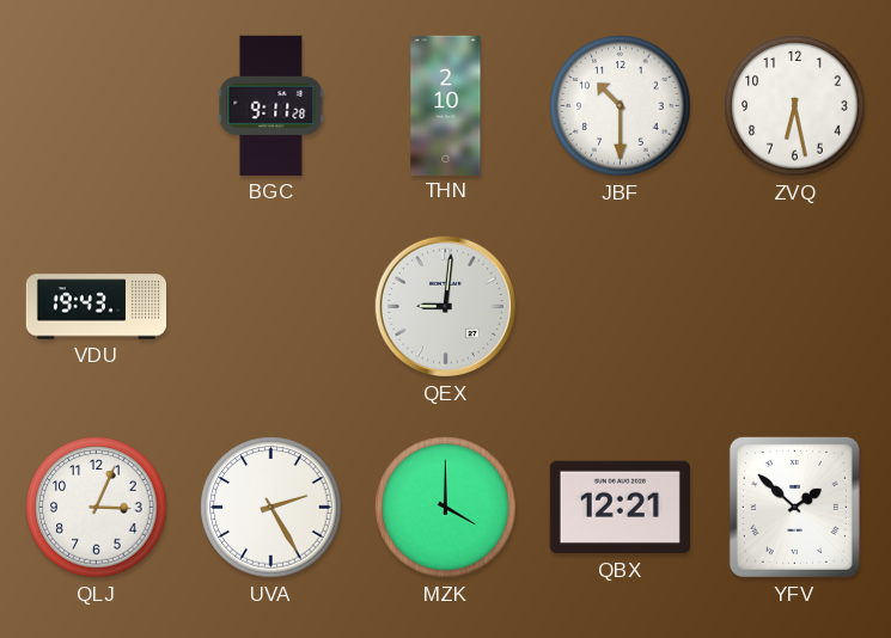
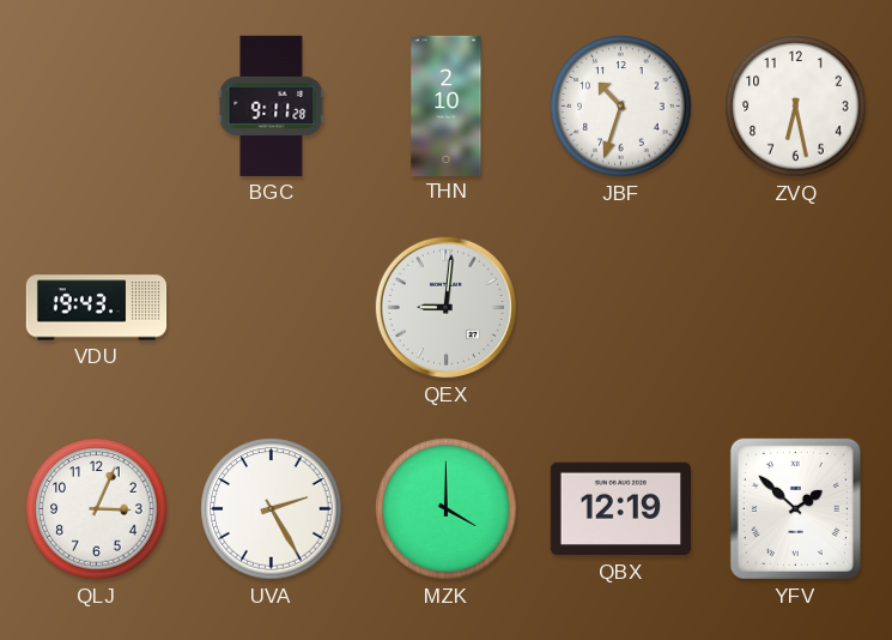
JBF: 10:30 -> 10:33
QBX: 12:21 -> 12:19
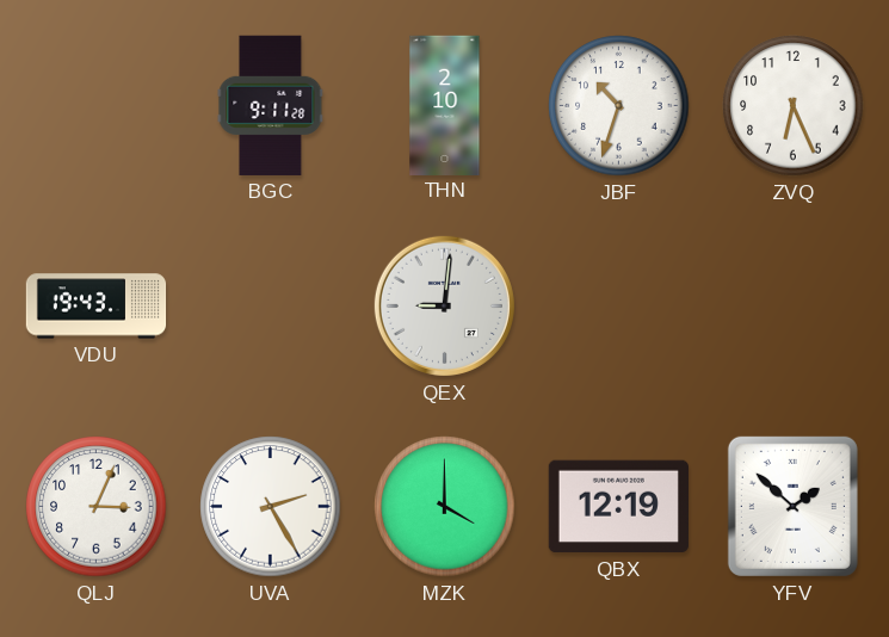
ZVQ: 6:28 -> 6:26
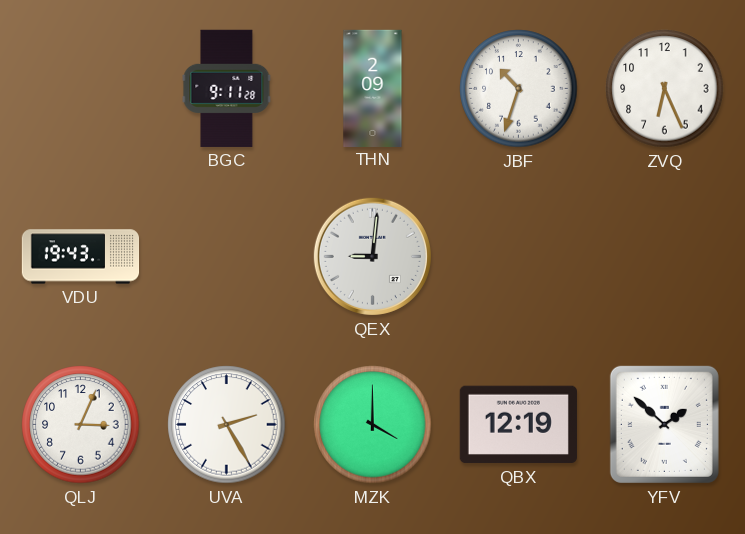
THN: 2:10 -> 2:09
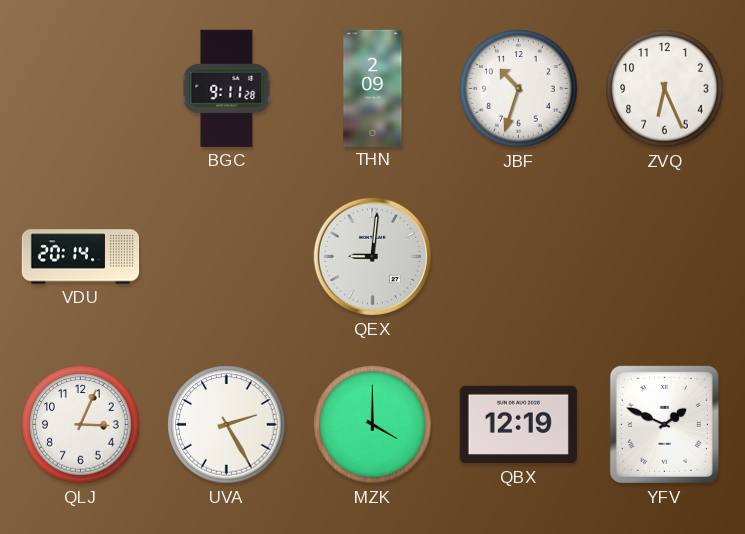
VDU: 19:43 -> 20:14
YFV: 1:52 -> 1:49
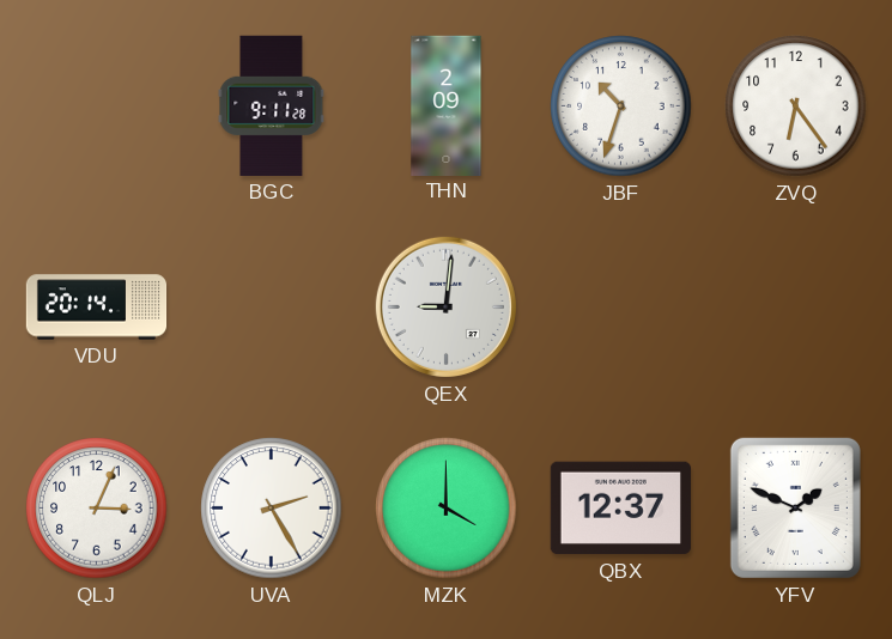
ZVQ: 6:26 -> 6:24
QBX: 12:19 -> 12:37
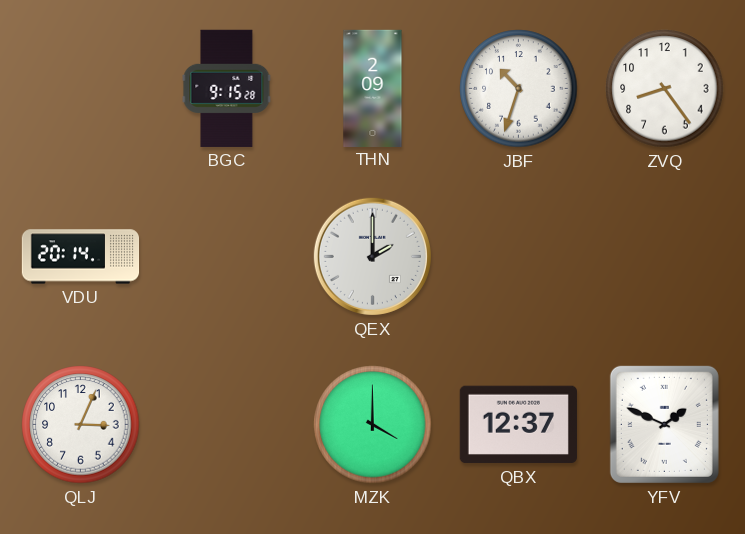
BGC: 9:11 -> 9:15
ZVQ: 6:24 -> 8:24
QEX: 9:01 -> 2:00
UVA: 2:25 -> none
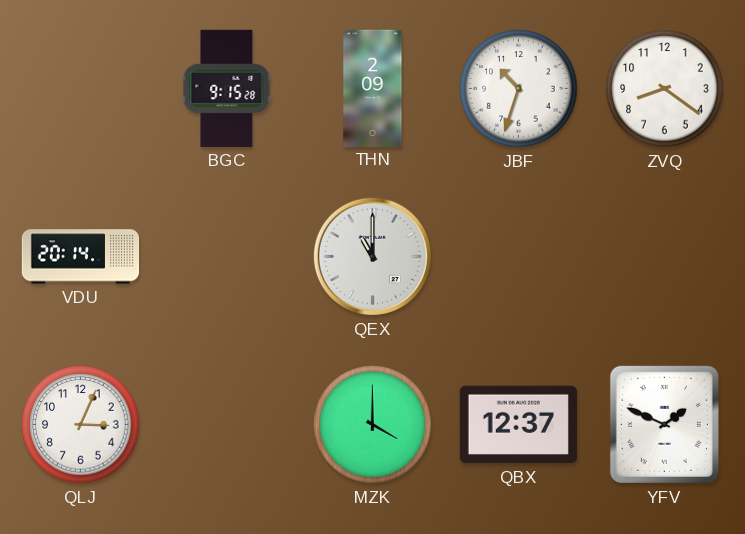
ZVQ: 8:24 -> 8:21
QEX: 2:00 -> 11:00
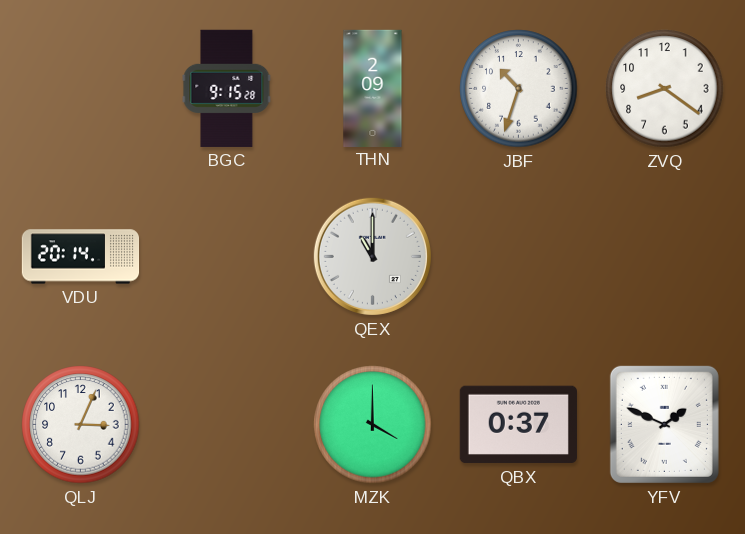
QBX: 12:37 -> 0:37
